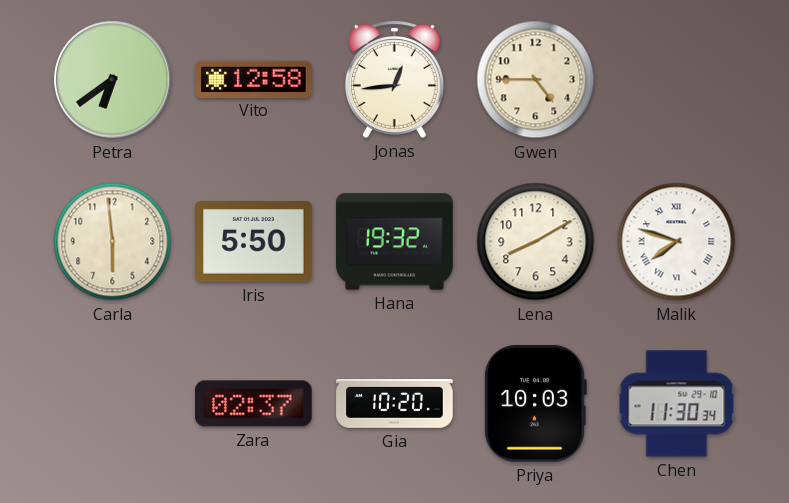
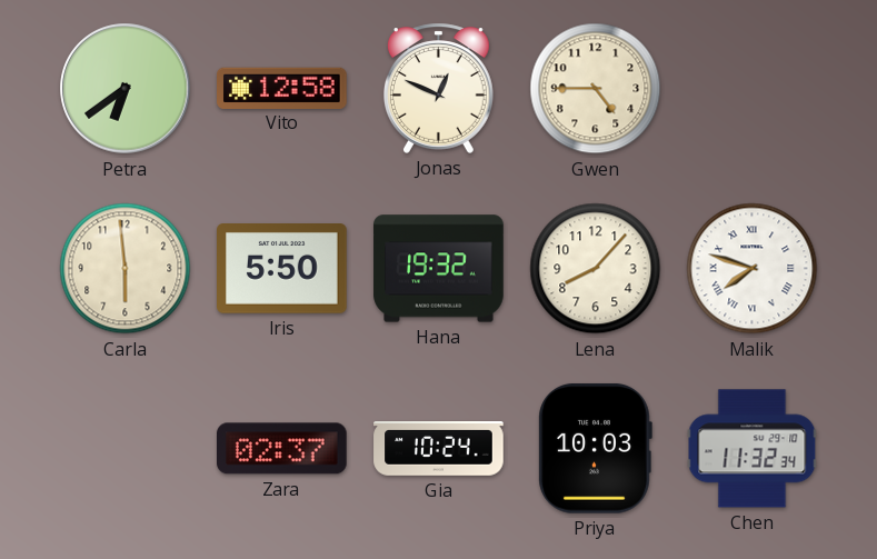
Jonas: 12:44 -> 12:49
Lena: 8:10 -> 8:07
Gia: 10:20 -> 10:24
Chen: 11:30 -> 11:32
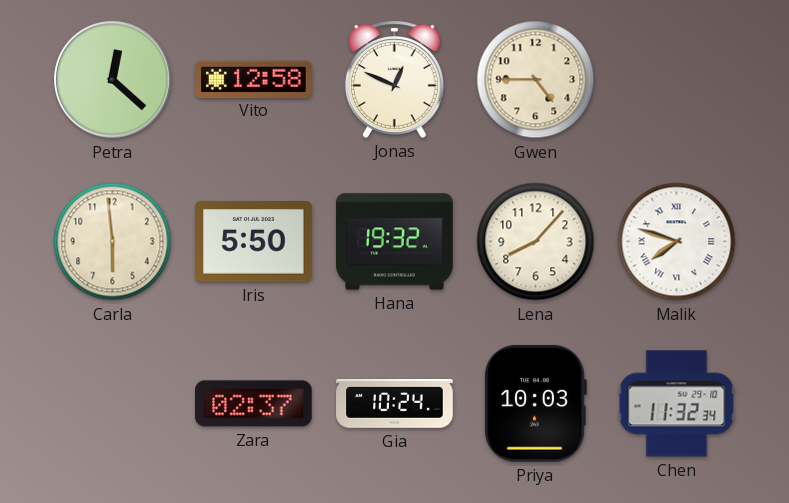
Petra: 6:39 -> 12:22
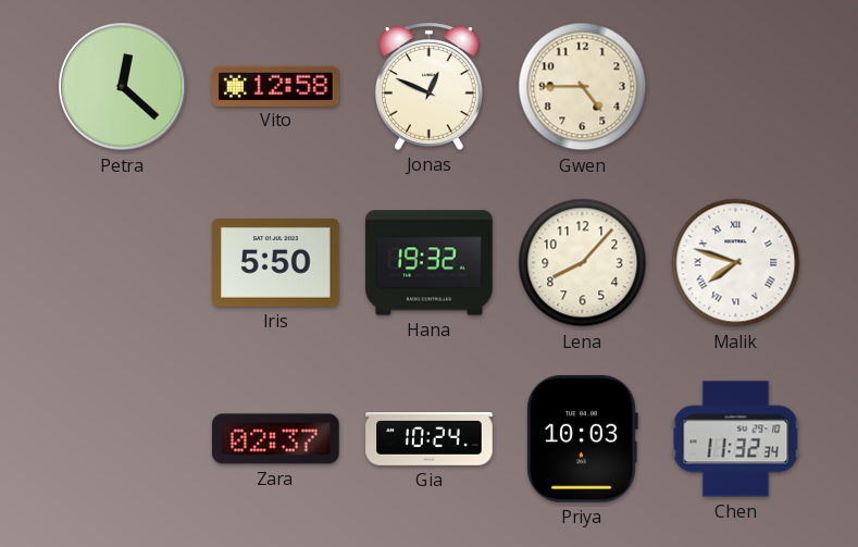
Carla: 5:59 -> none
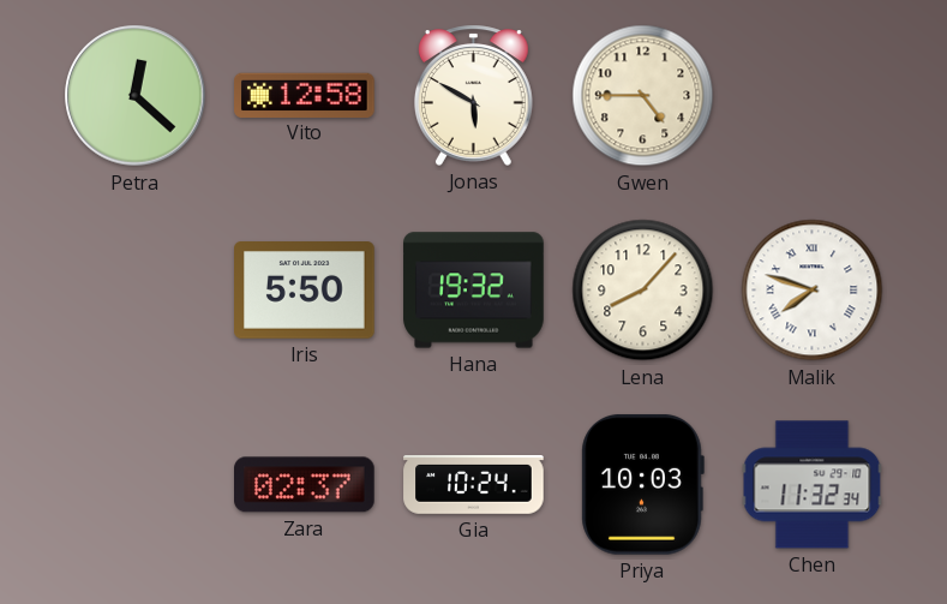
Jonas: 12:49 -> 5:50
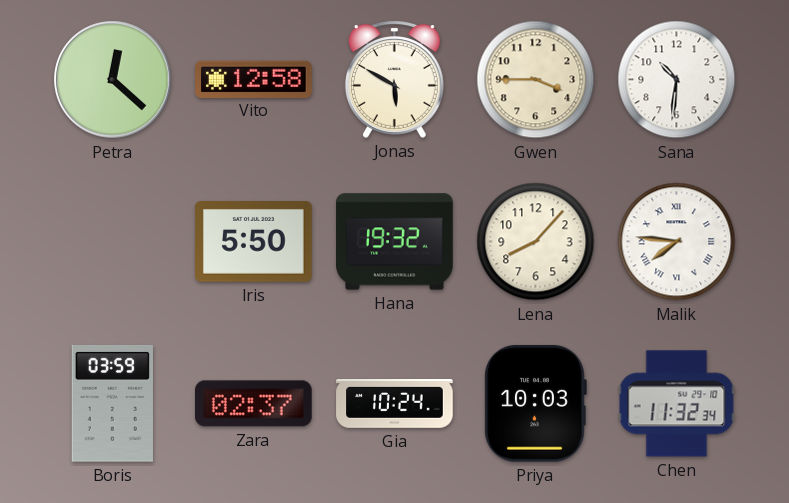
Gwen: 4:45 -> 3:45
Sana: none -> 10:31
Malik: 7:48 -> 7:46
Boris: none -> 03:59
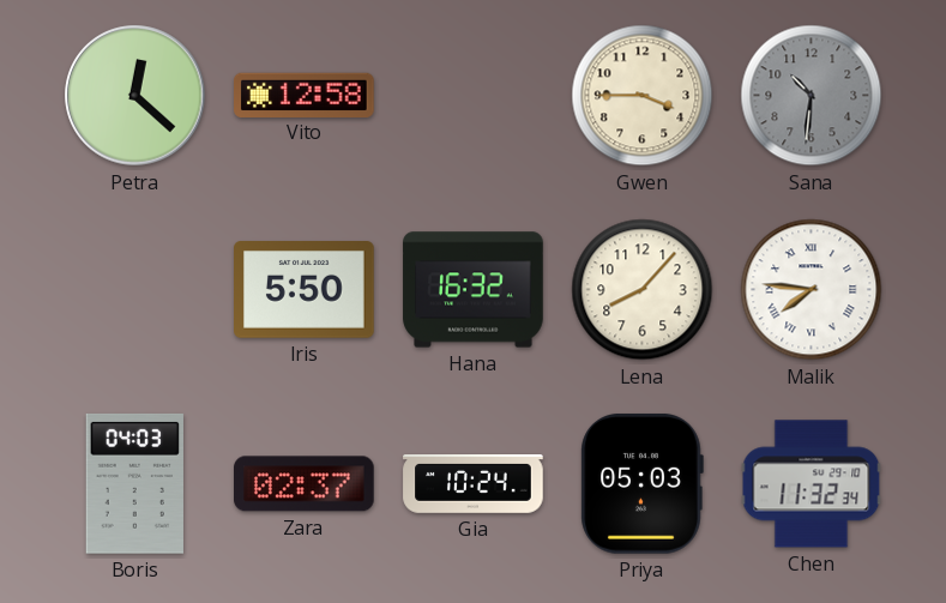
Jonas: 5:50 -> none
Sana dial: white -> grey
Hana: 19:32 -> 16:32
Boris: 03:59 -> 04:03
Priya: 10:03 -> 05:03
